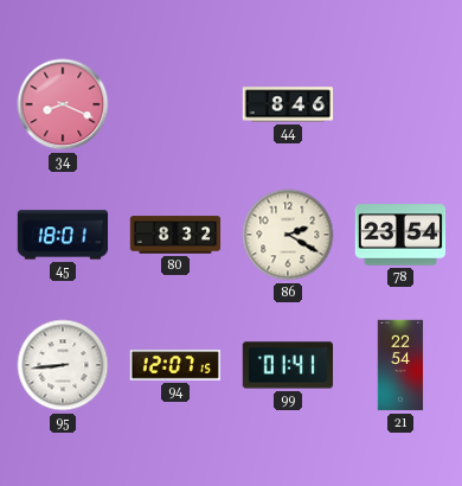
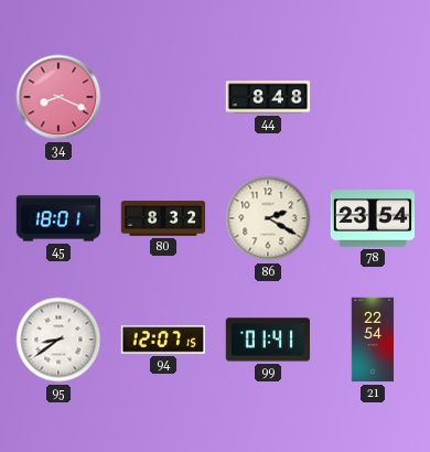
44: 8:46 -> 8:48
95: 8:44 -> 8:39
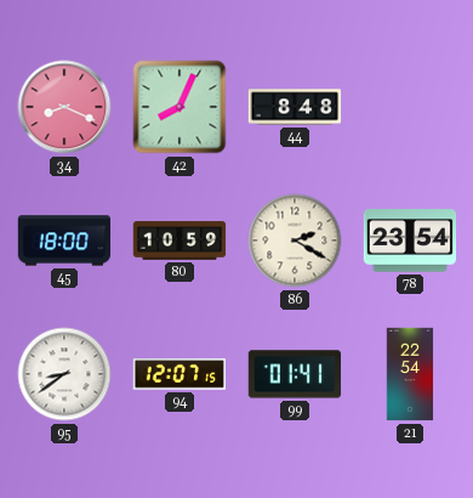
42: none -> 8:04
45: 18:01 -> 18:00
80: 8:32 -> 10:59
